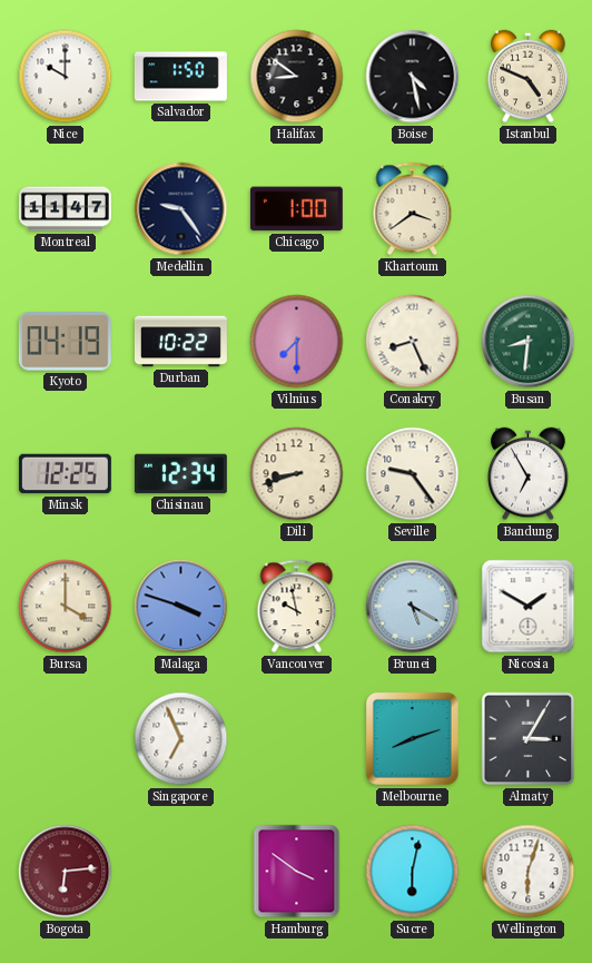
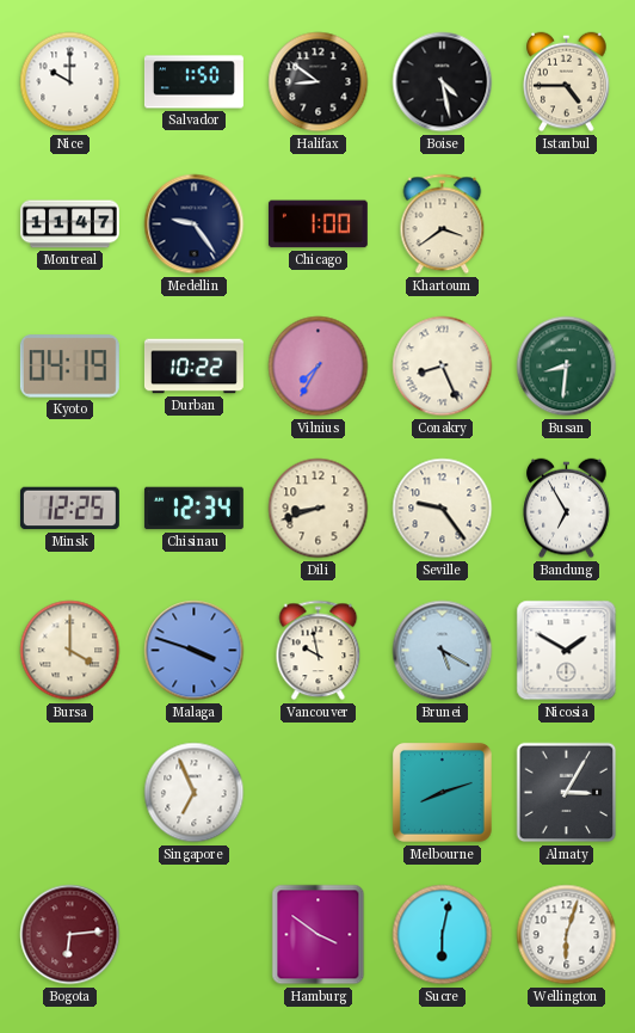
Istanbul: 4:49 -> 4:45
Vilnius: 7:30 -> 7:35
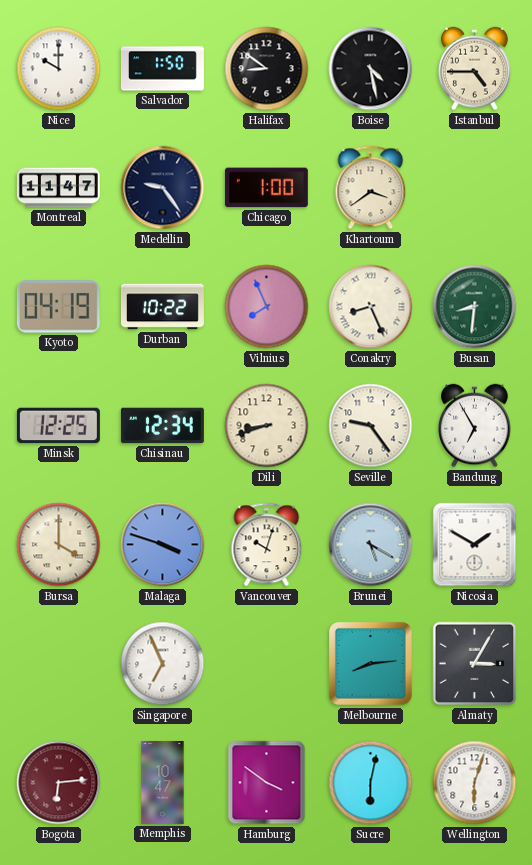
Vilnius: 7:35 -> 7:56
Vancouver: 9:58 -> 10:03
Melbourne: 8:12 -> 8:14
Memphis: none -> 10:47
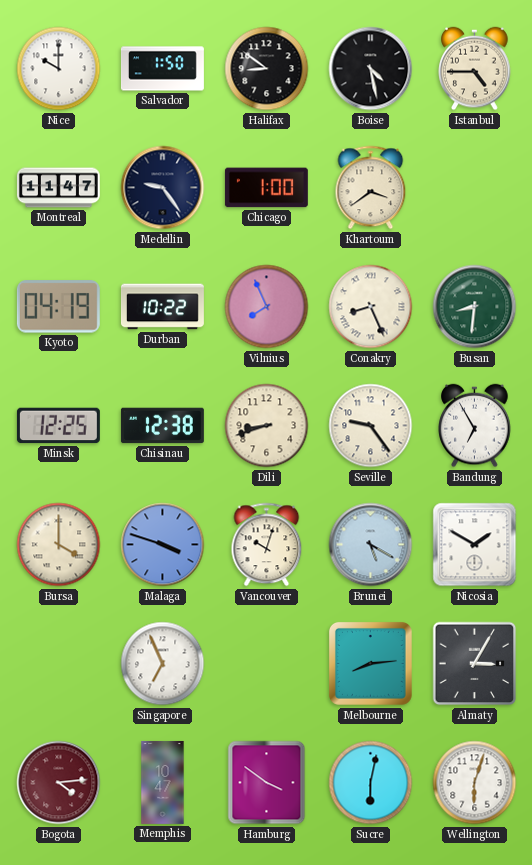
Chisinau: 12:34 -> 12:38
Bogota: 6:14 -> 4:14
